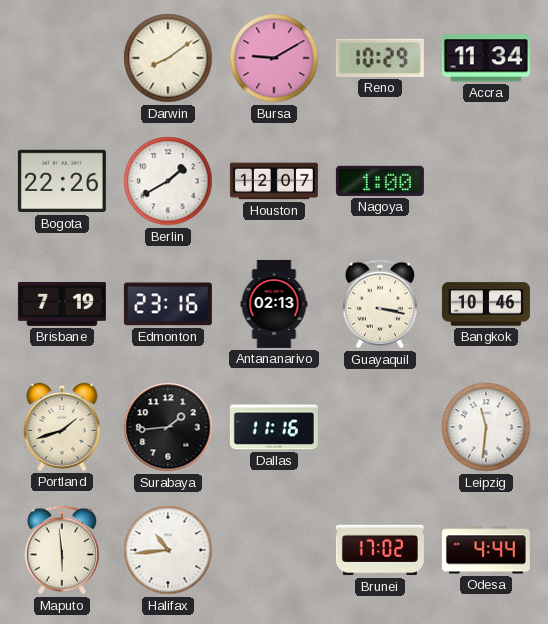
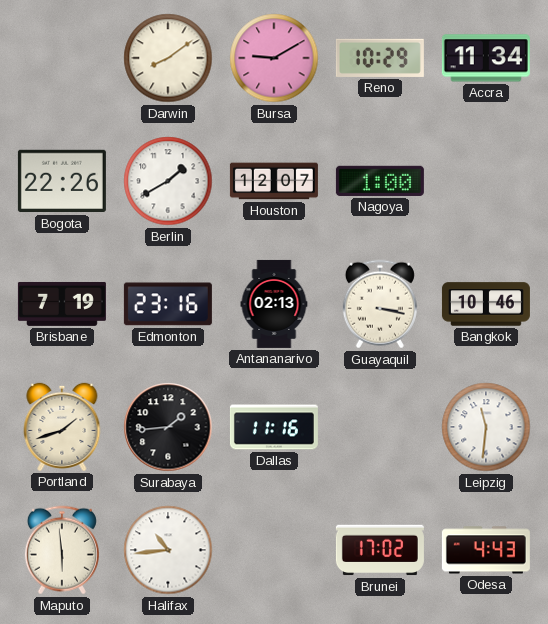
Odesa: 4:44 -> 4:43
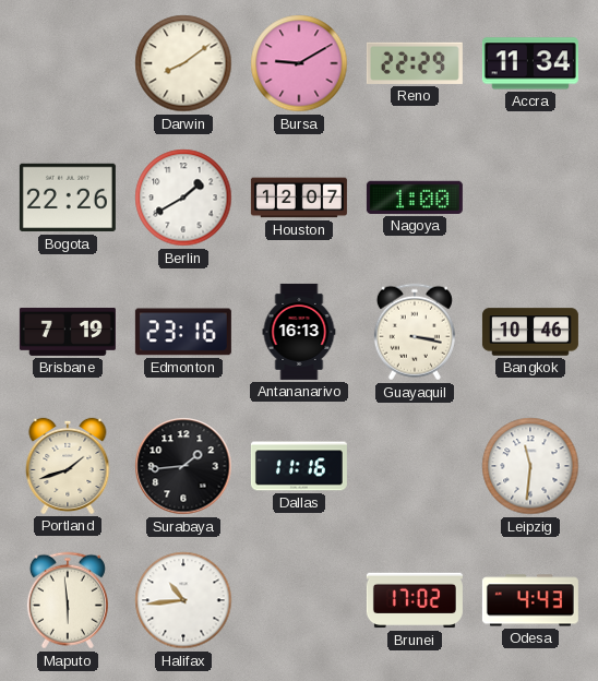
Reno: 10:29 -> 22:29
Antananarivo: 02:13 -> 16:13
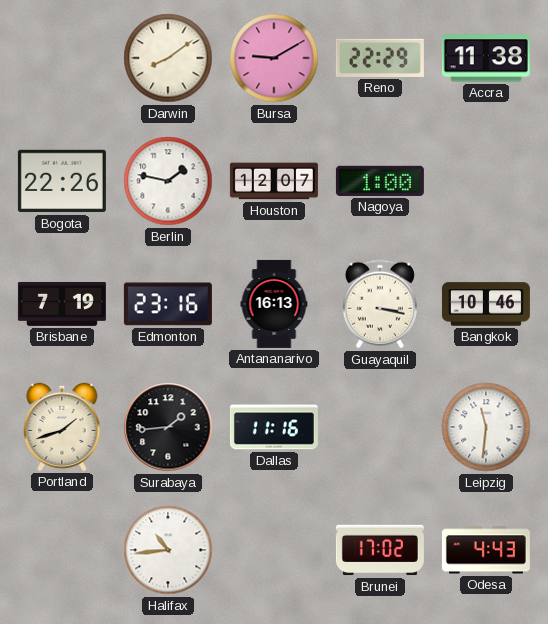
Accra: 11:34 -> 11:38
Berlin: 1:40 -> 1:47
Maputo: 5:59 -> none
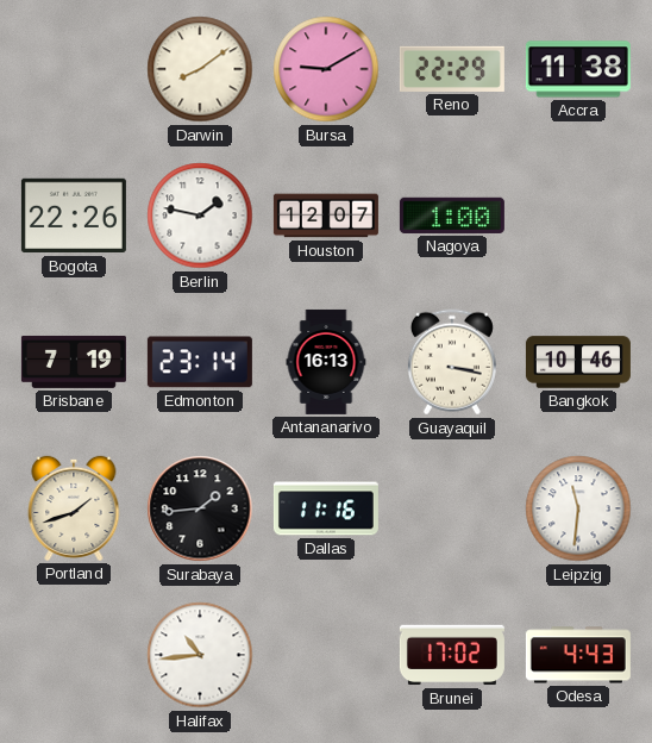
Edmonton: 23:16 -> 23:14
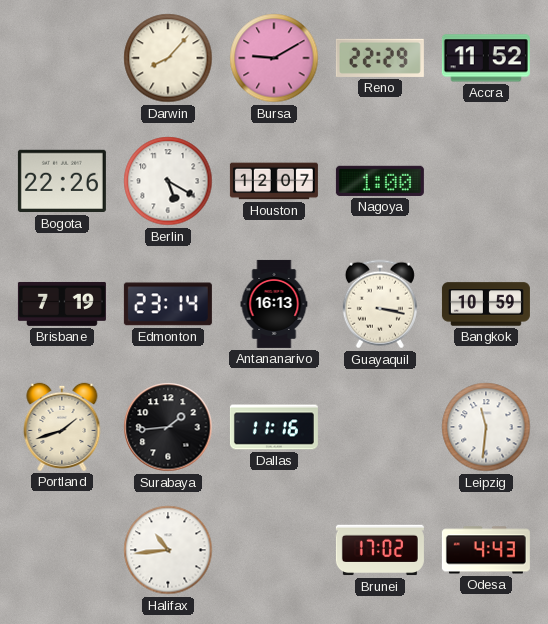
Darwin: 8:09 -> 8:07
Accra: 11:38 -> 11:52
Berlin: 1:47 -> 5:20
Bangkok: 10:46 -> 10:59
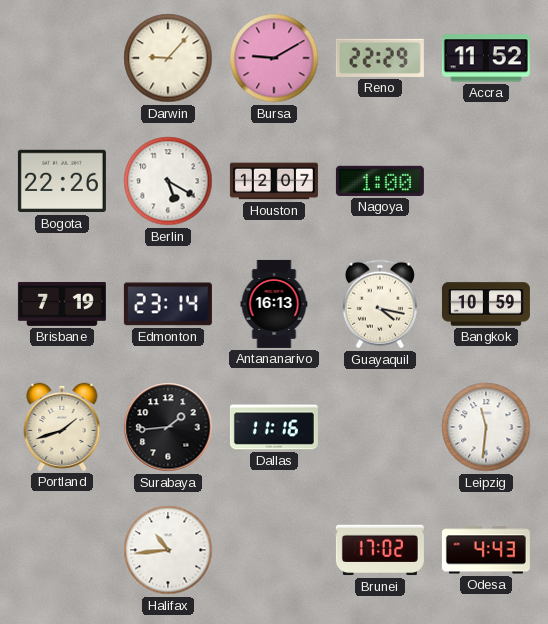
Darwin: 8:07 -> 9:07
Guayaquil: 3:17 -> 4:17
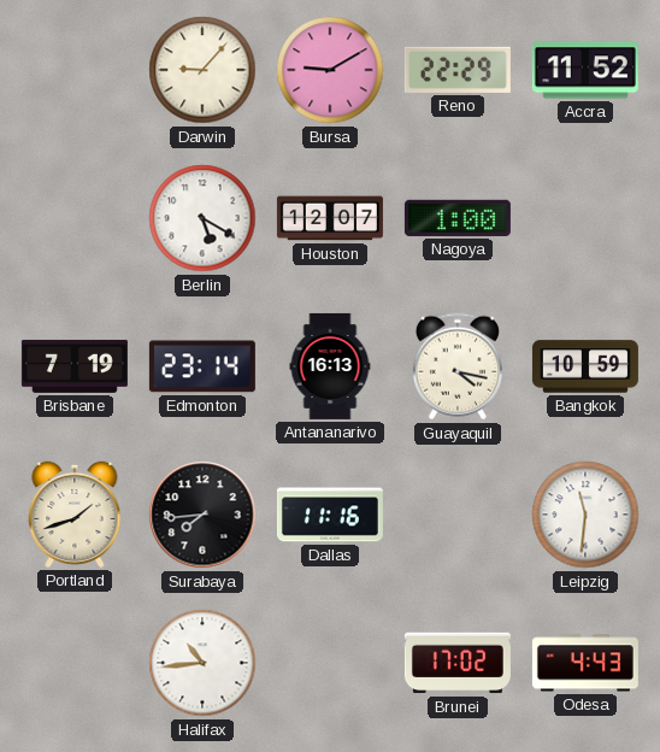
Bogota: 22:26 -> none
Surabaya: 1:44 -> 7:44
